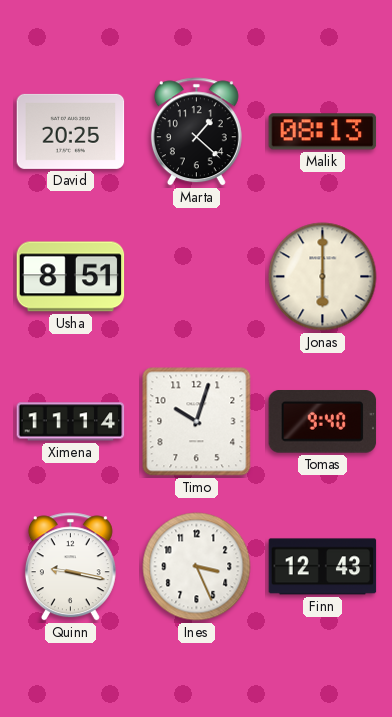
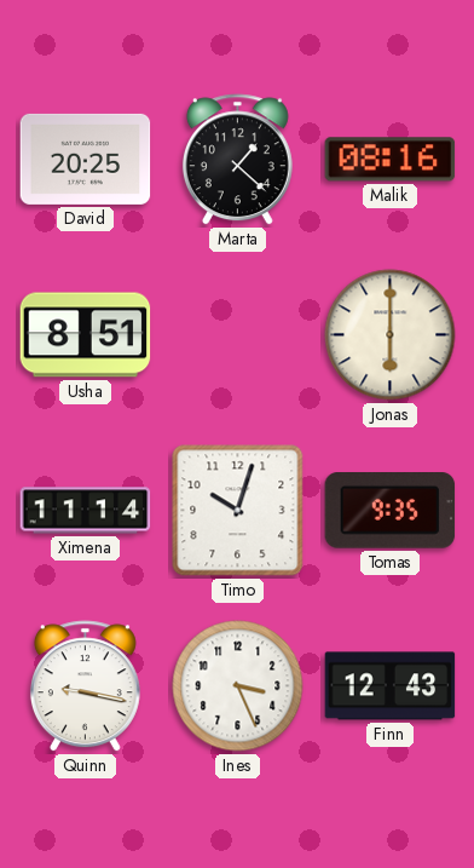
Malik: 08:13 -> 08:16
Tomas: 9:40 -> 9:35
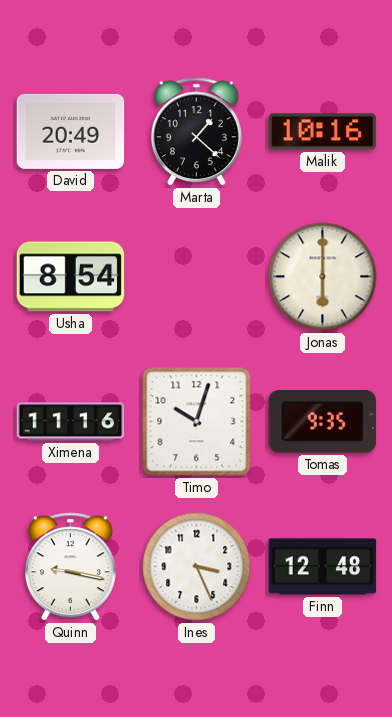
David: 20:25 -> 20:49
Malik: 08:16 -> 10:16
Usha: 8:51 -> 8:54
Ximena: 11:14 -> 11:16
Finn: 12:43 -> 12:48
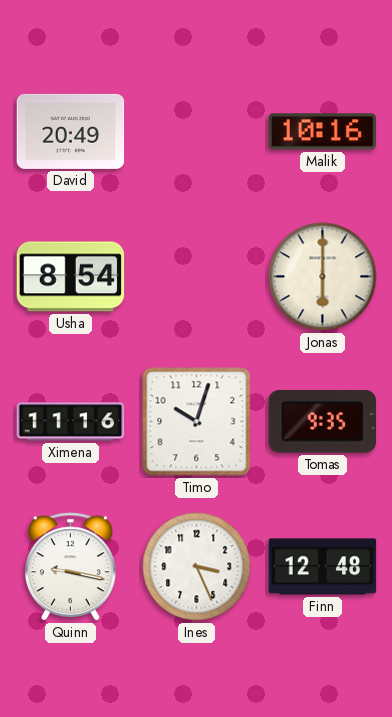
Marta: 1:22 -> none
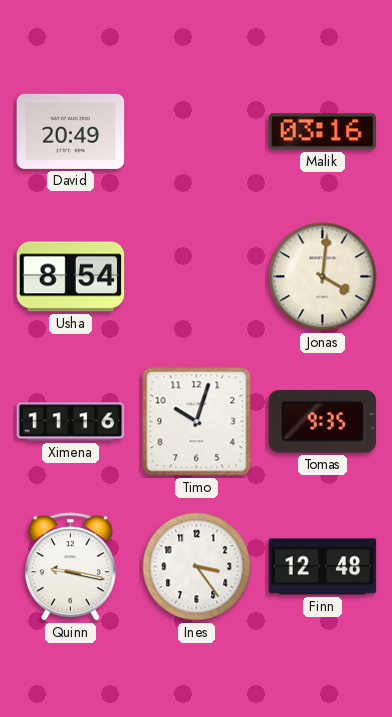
Malik: 10:16 -> 03:16
Jonas: 6:00 -> 4:01
Ines: 3:26 -> 3:24
